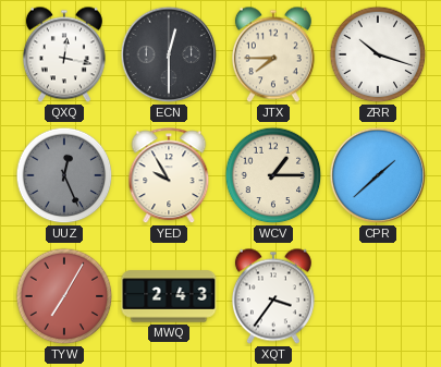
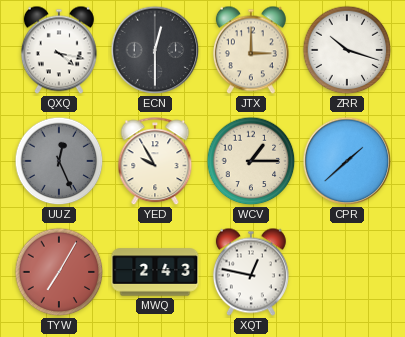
QXQ: 12:17 -> 4:17
JTX: 7:45 -> 3:00
XQT: 3:36 -> 12:47
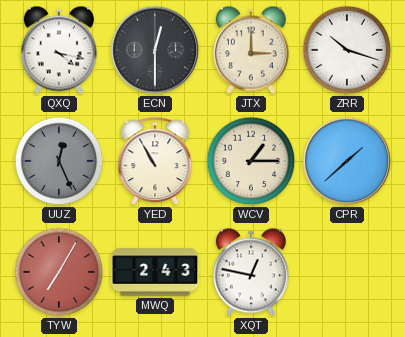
YED: 9:55 -> 10:55
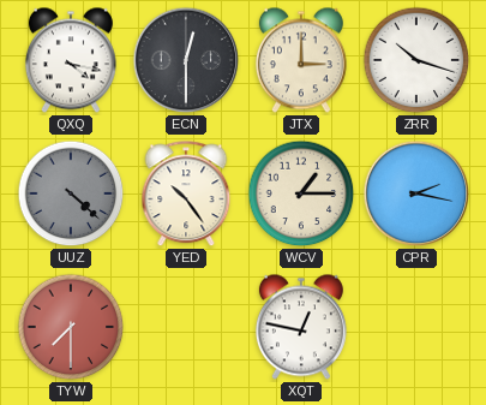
UUZ: 12:26 -> 4:22
YED: 10:55 -> 10:24
CPR: 1:38 -> 2:17
TYW: 7:05 -> 7:30
MWQ: 2:43 -> none
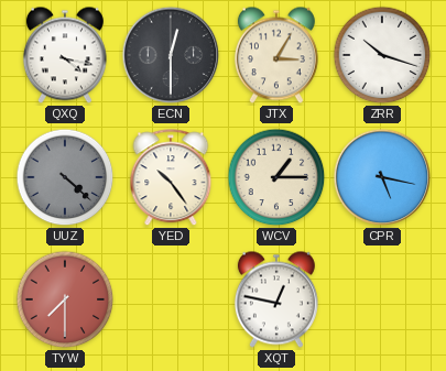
JTX: 3:00 -> 3:05
CPR: 2:17 -> 5:17
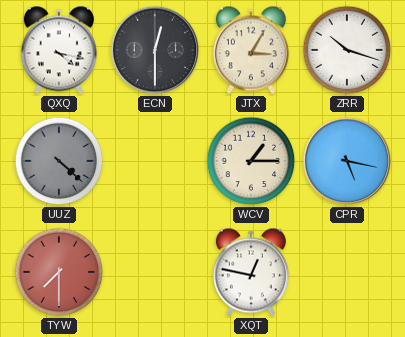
YED: 10:24 -> none
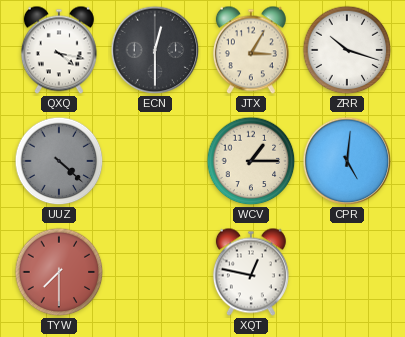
CPR: 5:17 -> 5:01
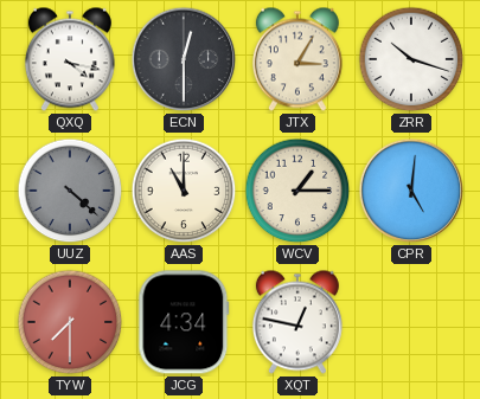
AAS: none -> 11:00
JCG: none -> 4:34
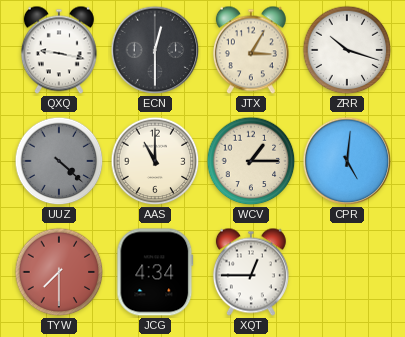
QXQ: 4:17 -> 9:17
XQT: 12:47 -> 12:45
